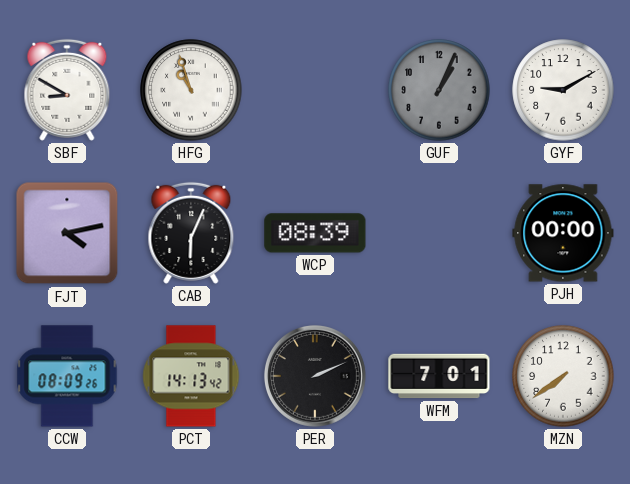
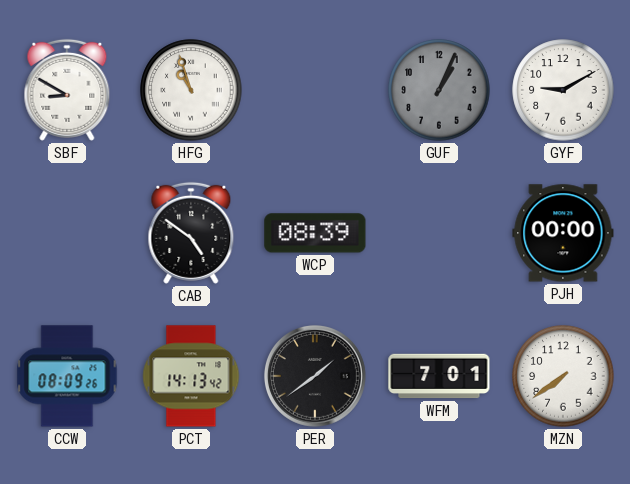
FJT: 4:13 -> none
CAB: 6:04 -> 4:51
PER: 2:11 -> 1:39
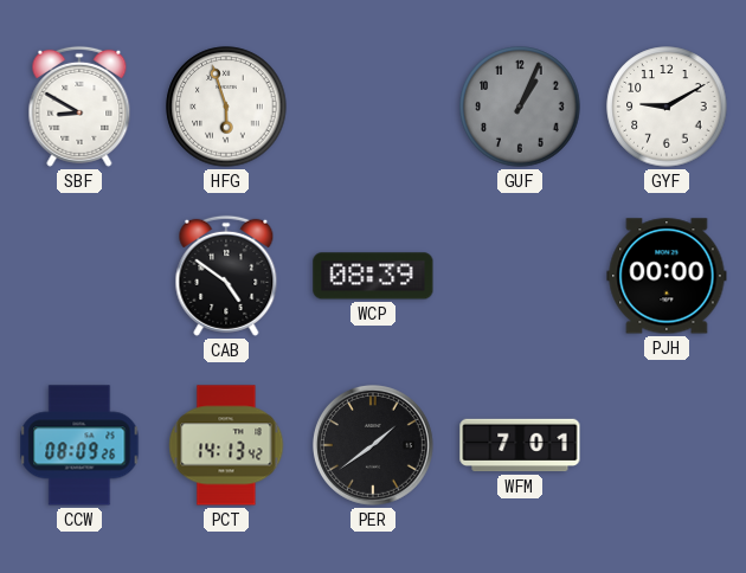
HFG: 10:57 -> 5:57
MZN: 7:39 -> none
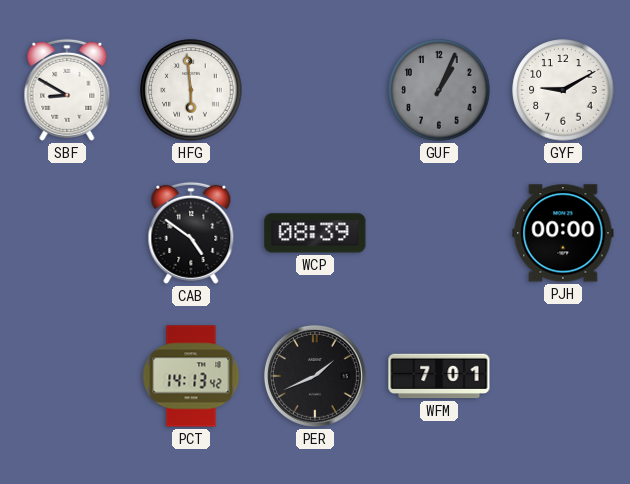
HFG: 5:57 -> 5:59
CCW: 08:09 -> none
PER: 1:39 -> 1:41
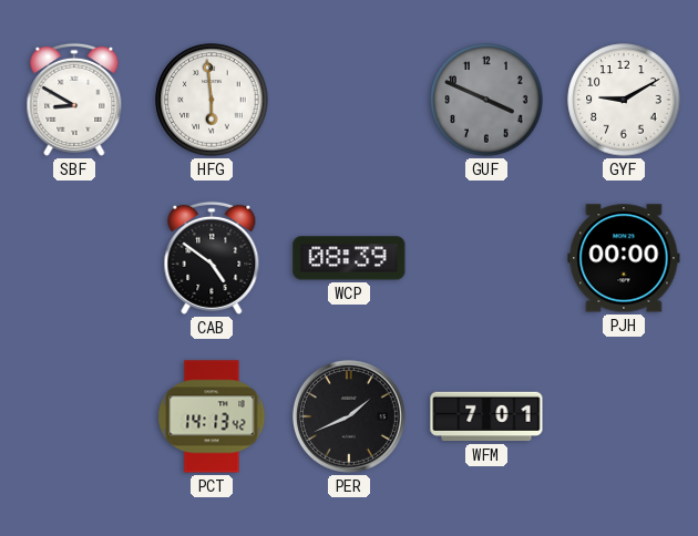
GUF: 1:04 -> 3:49
